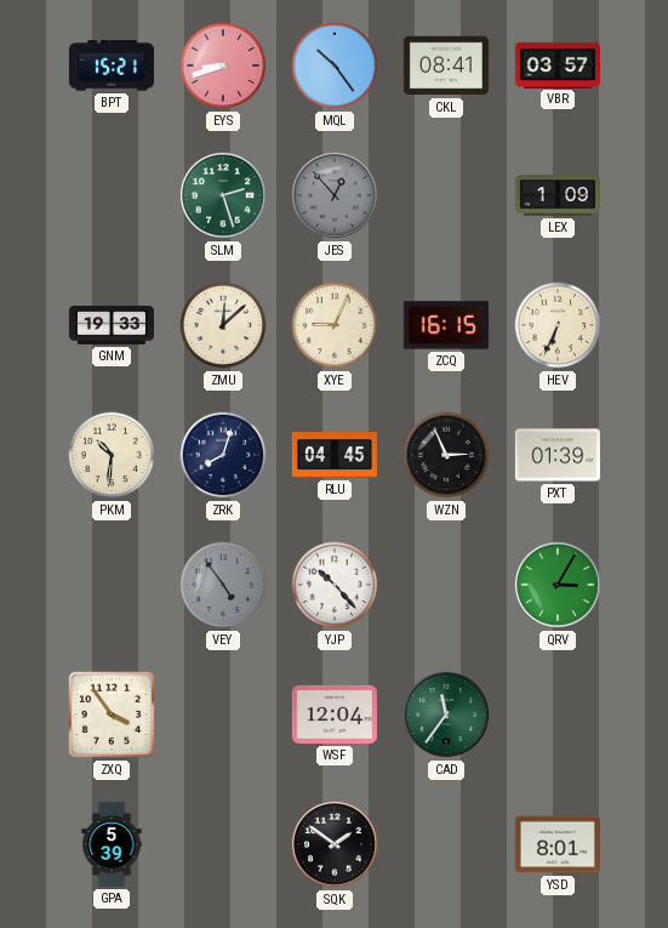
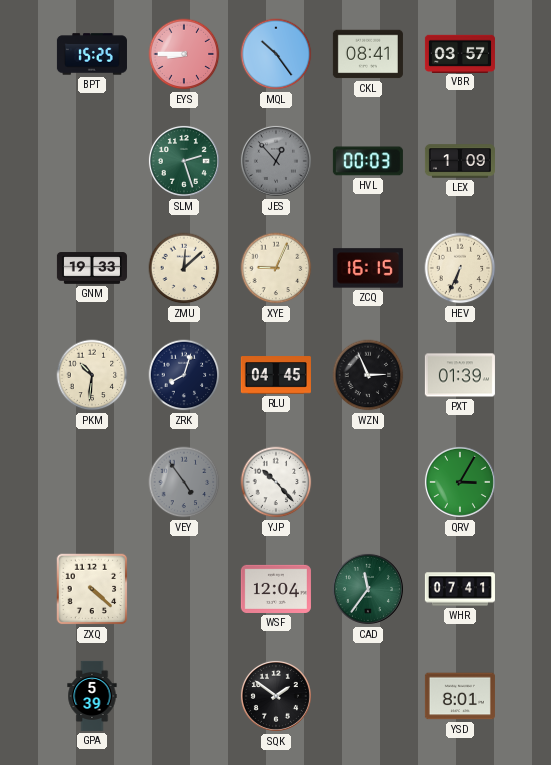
BPT: 15:21 -> 15:25
EYS: 8:42 -> 8:45
HVL: none -> 00:03
ZXQ: 3:54 -> 4:22
WHR: none -> 07:41
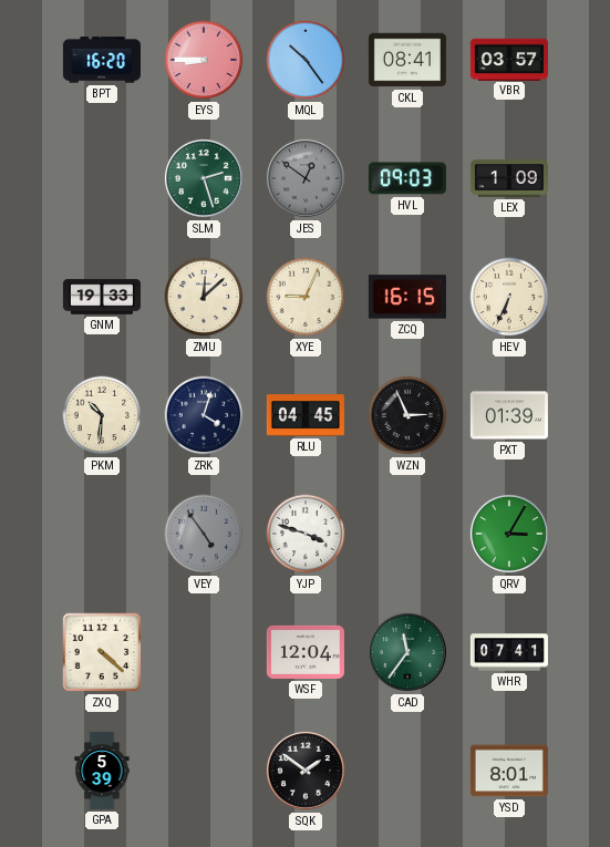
BPT: 15:25 -> 16:20
JES: 12:53 -> 12:51
HVL: 00:03 -> 09:03
ZRK: 8:03 -> 4:03
YJP: 10:23 -> 3:48
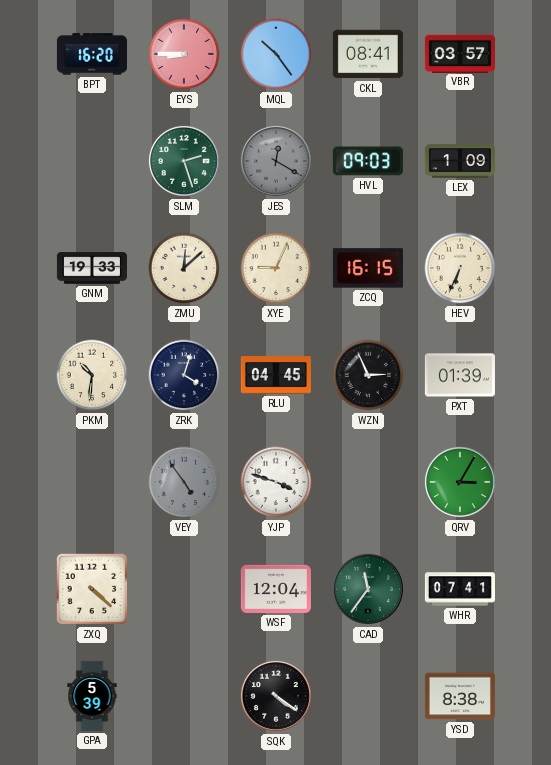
JES: 12:51 -> 12:20
SQK: 1:51 -> 4:21
YSD: 8:01 -> 8:38
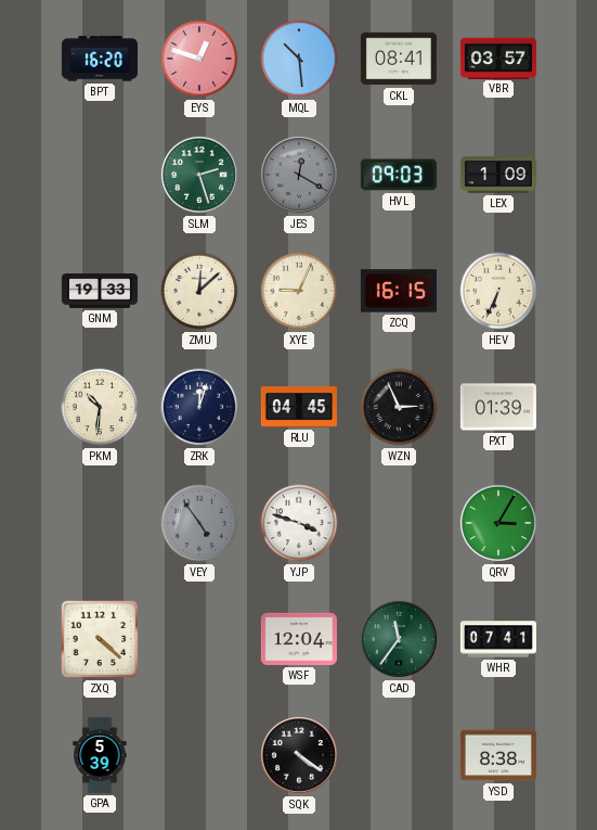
EYS: 8:45 -> 12:48
MQL: 10:24 -> 10:29
ZRK: 4:03 -> 12:03
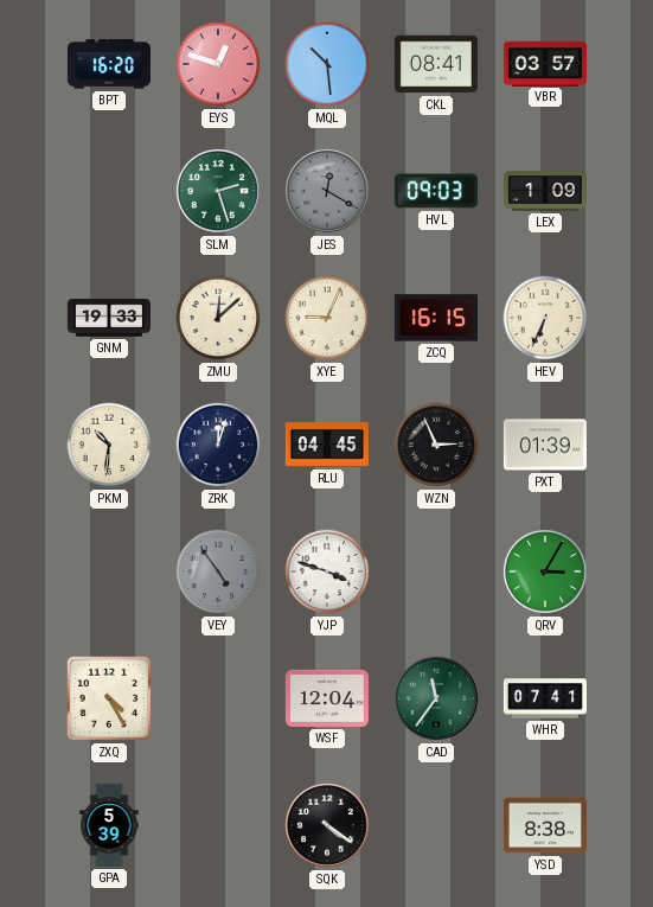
ZXQ: 4:22 -> 4:25
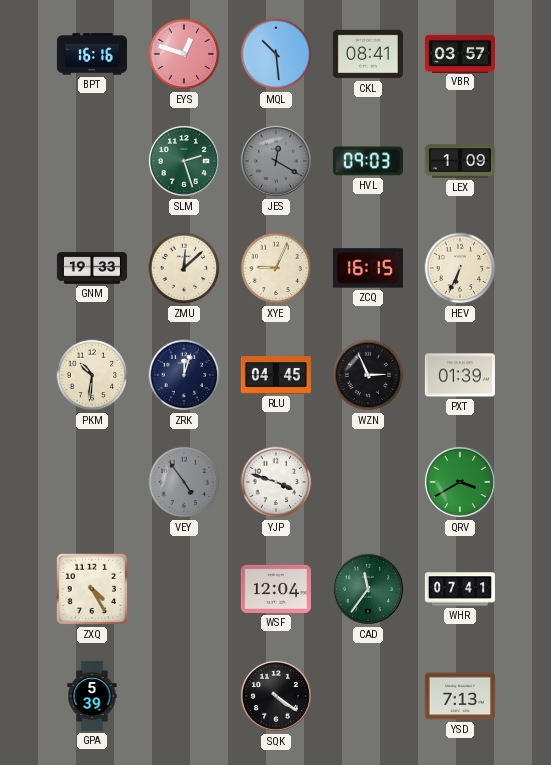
BPT: 16:20 -> 16:16
QRV: 3:05 -> 3:40
YSD: 8:38 -> 7:13
